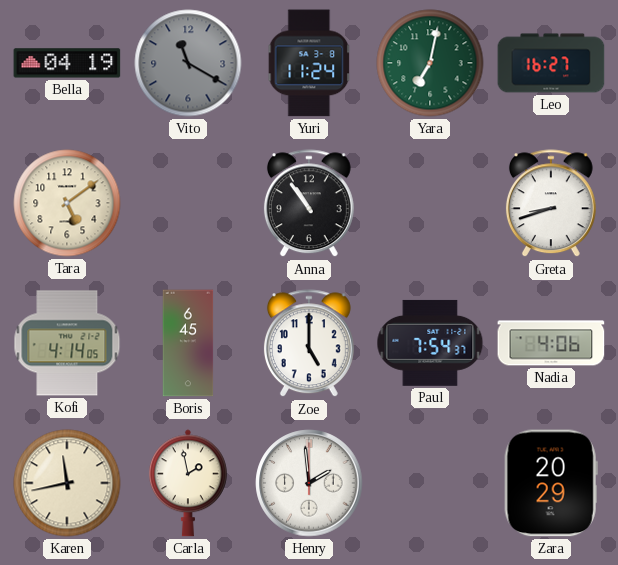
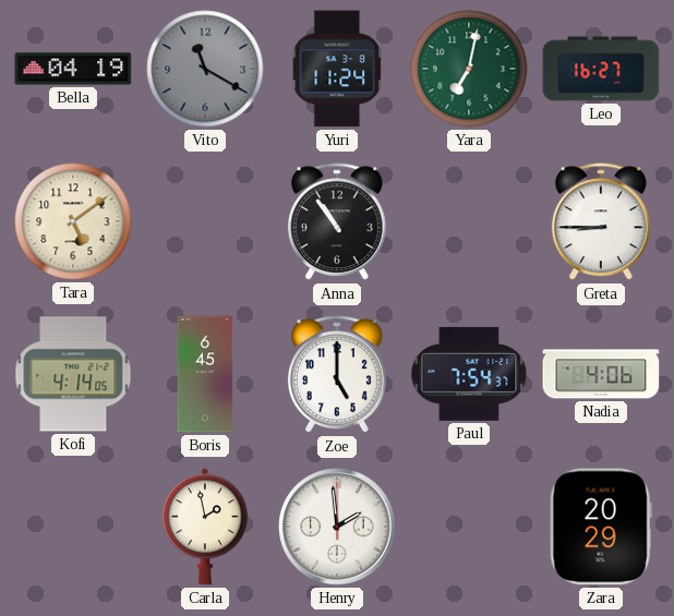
Greta: 8:42 -> 8:45
Karen: 11:43 -> none
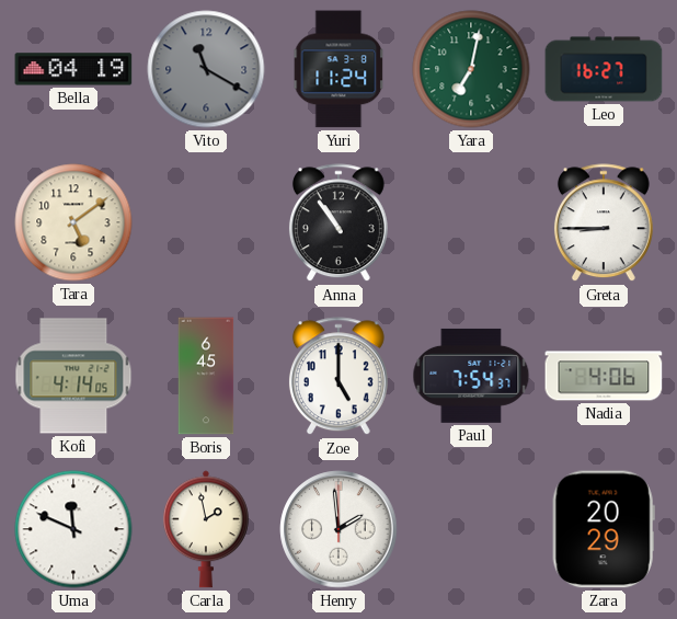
Uma: none -> 11:49
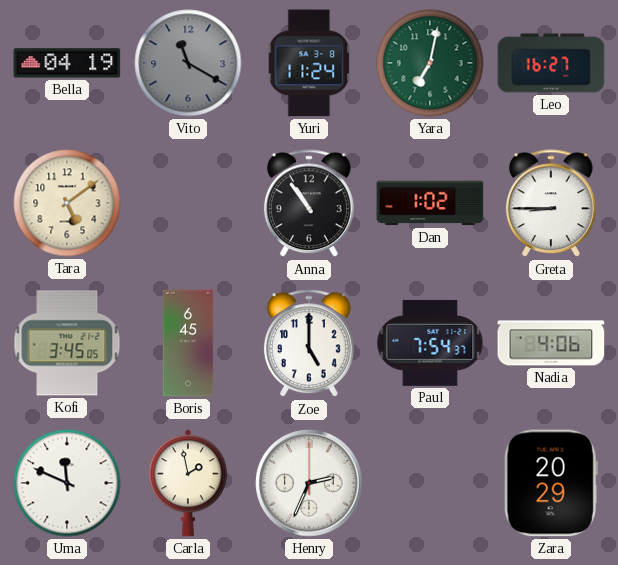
Dan: none -> 1:02
Kofi: 4:14 -> 3:45
Henry: 1:59 -> 2:34
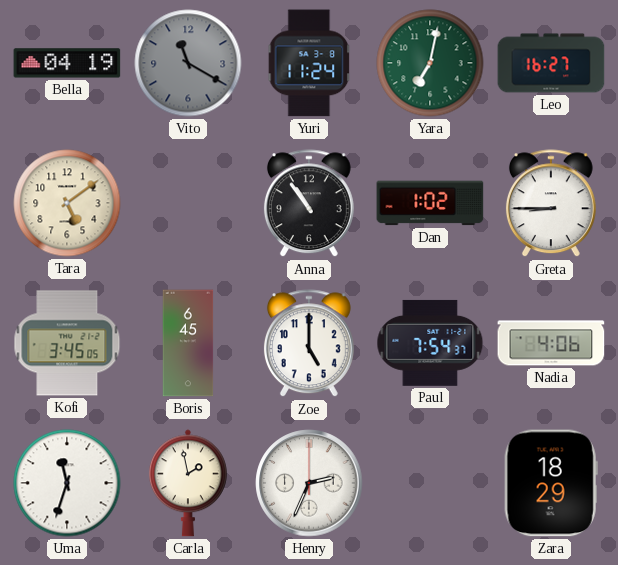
Uma: 11:49 -> 11:33
Zara: 20:29 -> 18:29
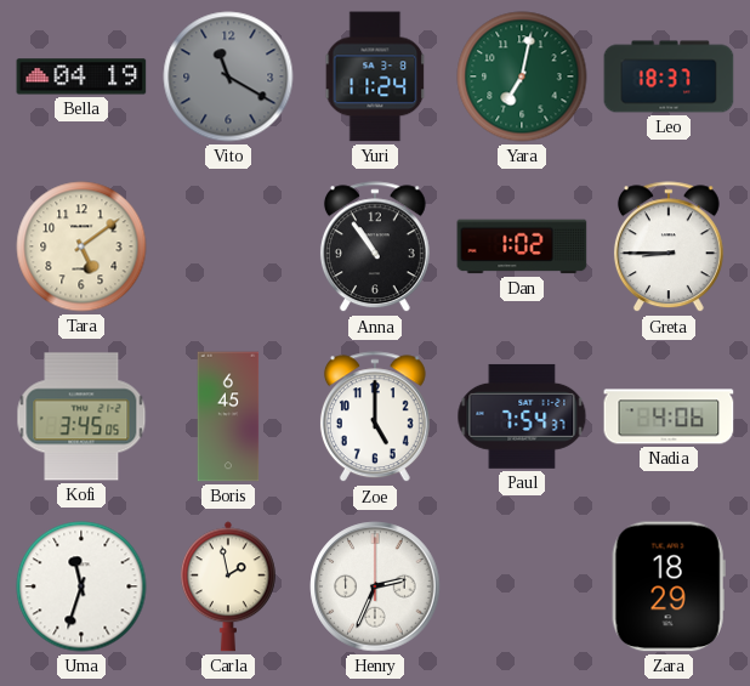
Leo: 16:27 -> 18:37
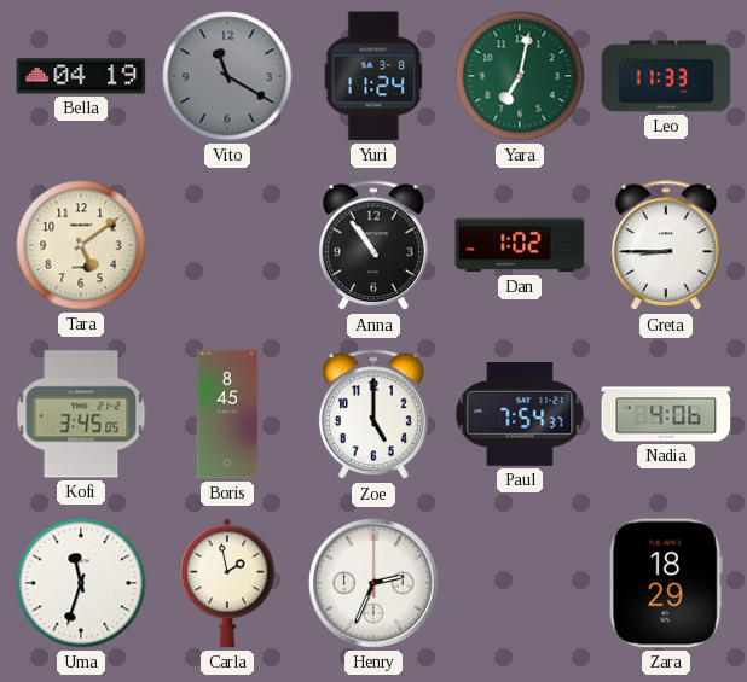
Leo: 18:37 -> 11:33
Boris: 6:45 -> 8:45
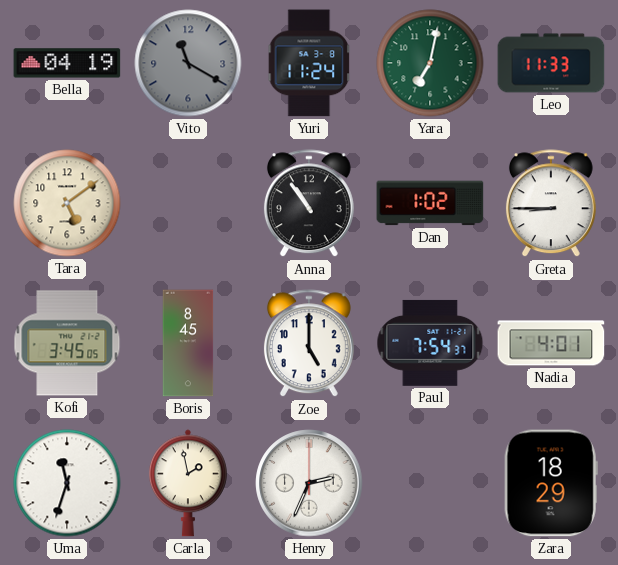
Nadia: 4:06 -> 4:01
